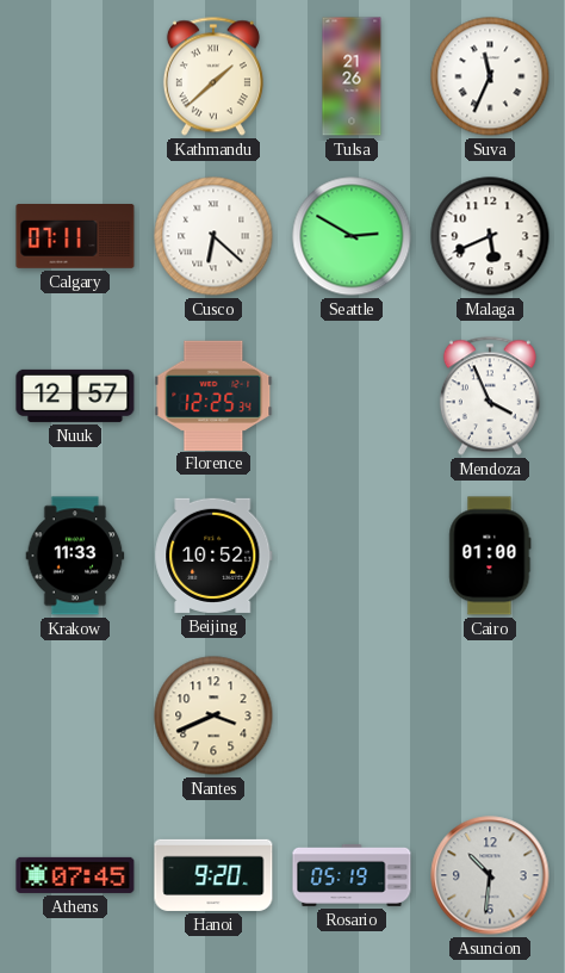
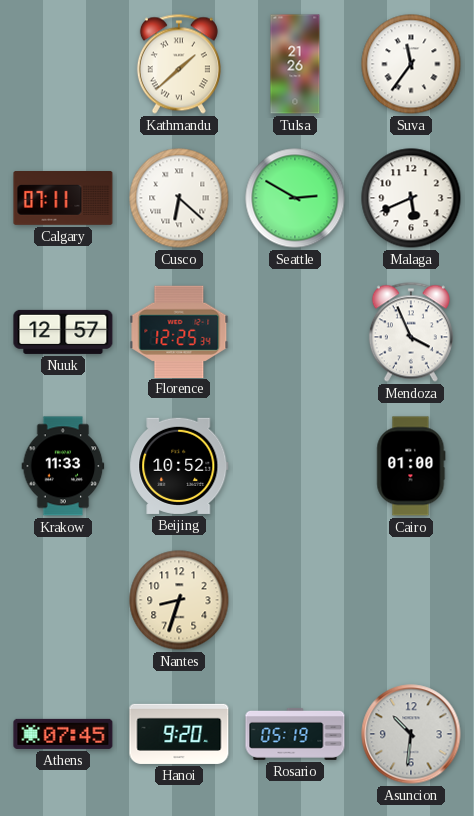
Suva: 11:34 -> 11:36
Nantes: 3:41 -> 8:33
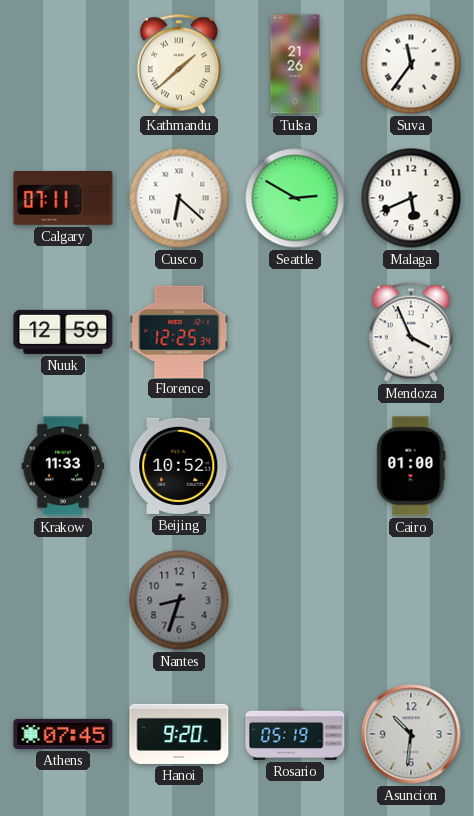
Nuuk: 12:57 -> 12:59
Nantes dial: cream -> grey
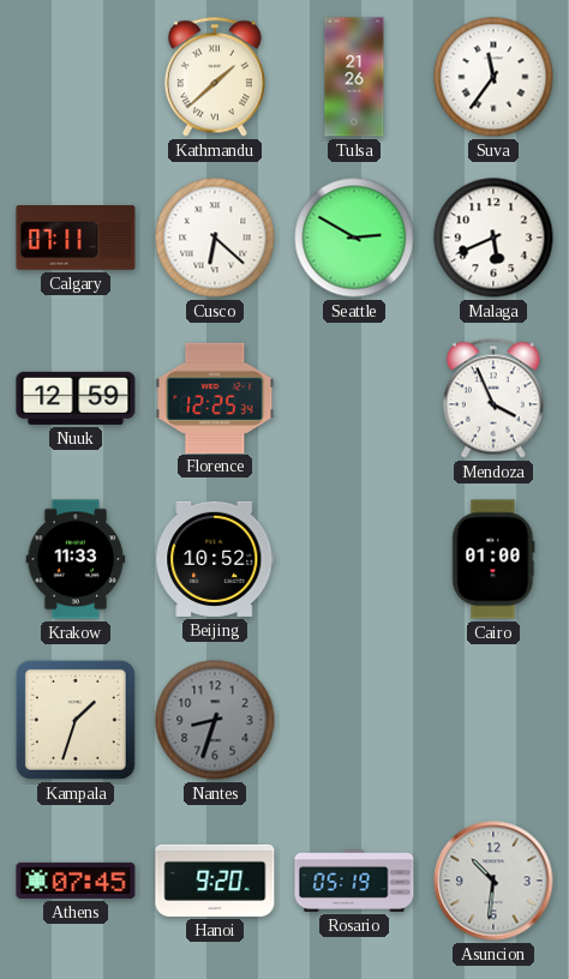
Kampala: none -> 1:33
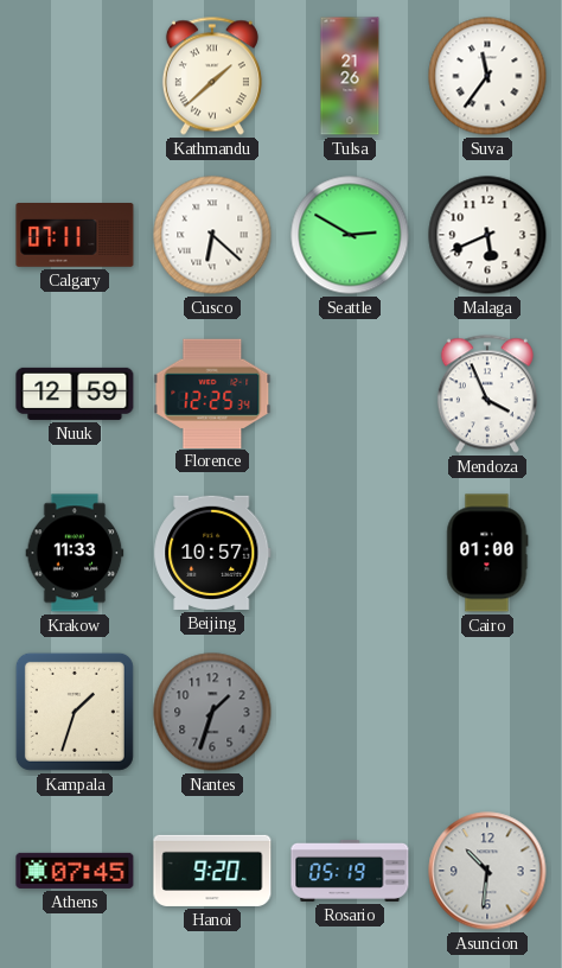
Beijing: 10:52 -> 10:57
Nantes: 8:33 -> 1:33
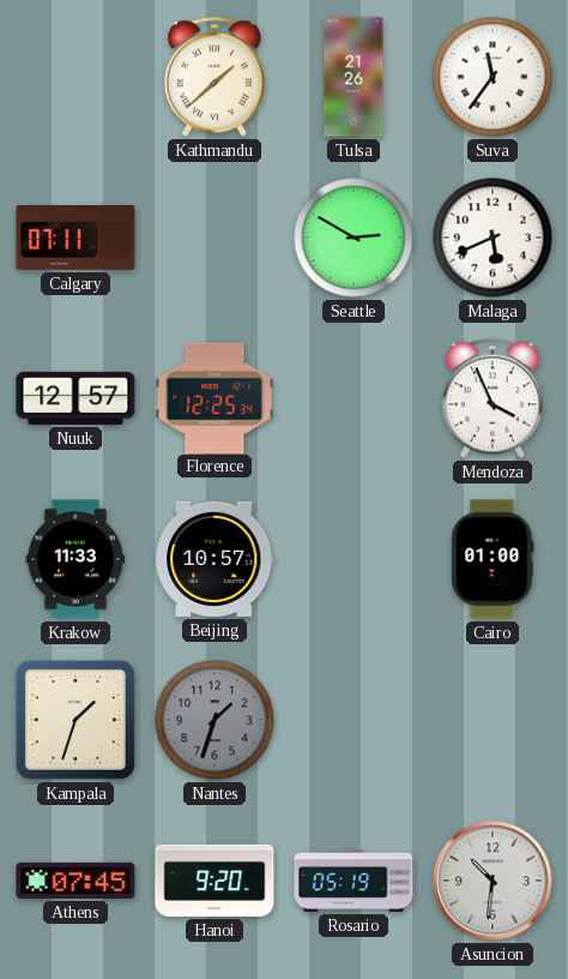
Cusco: 6:22 -> none
Nuuk: 12:59 -> 12:57
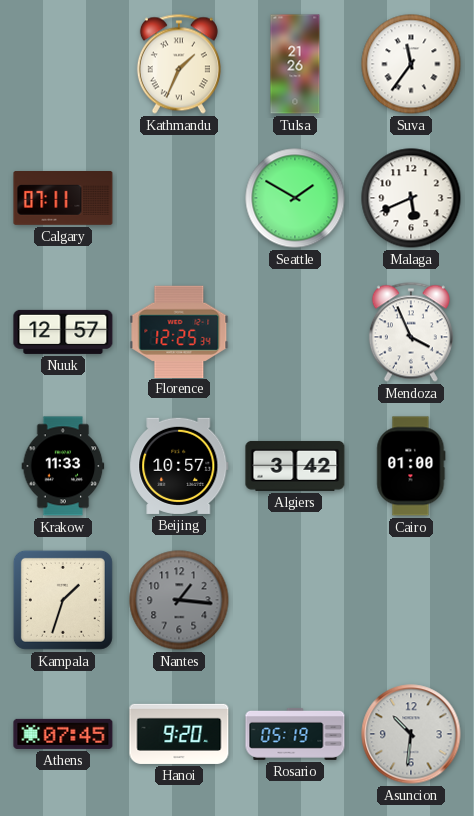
Kathmandu: 1:38 -> 1:34
Seattle: 2:50 -> 1:50
Algiers: none -> 3:42
Nantes: 1:33 -> 1:16
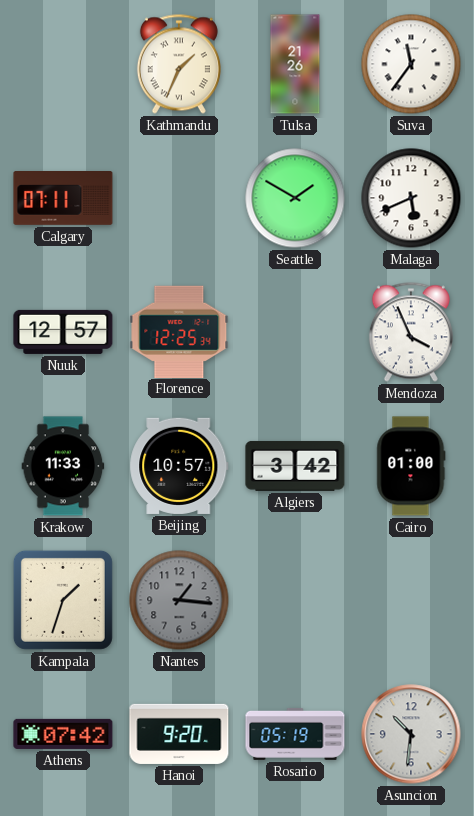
Athens: 07:45 -> 07:42
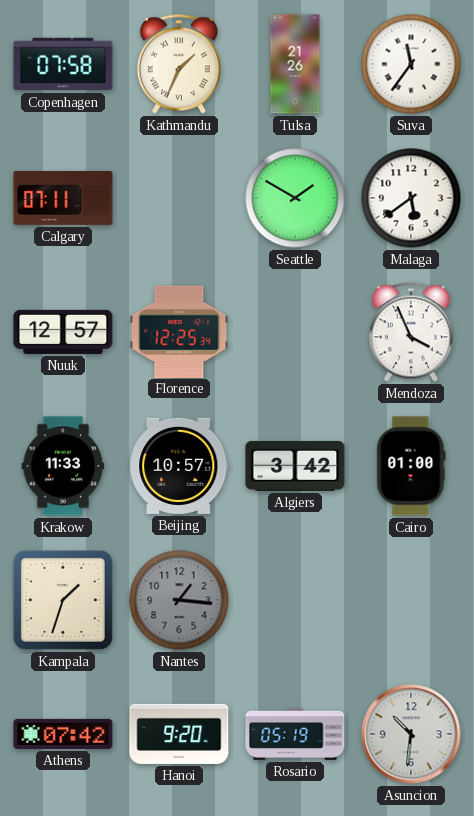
Copenhagen: none -> 07:58
Malaga: 5:41 -> 5:39
